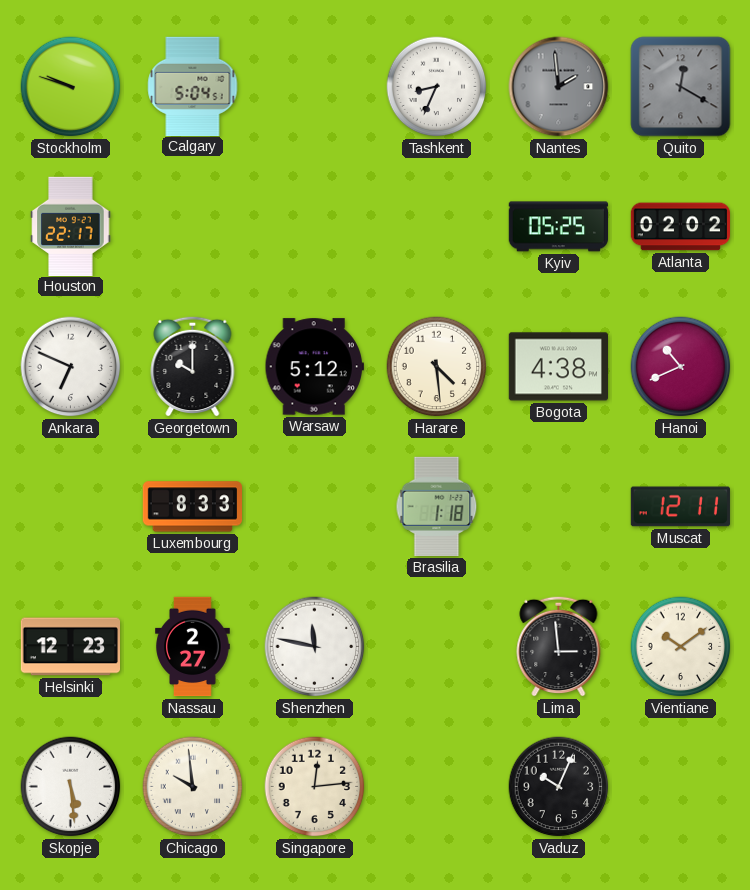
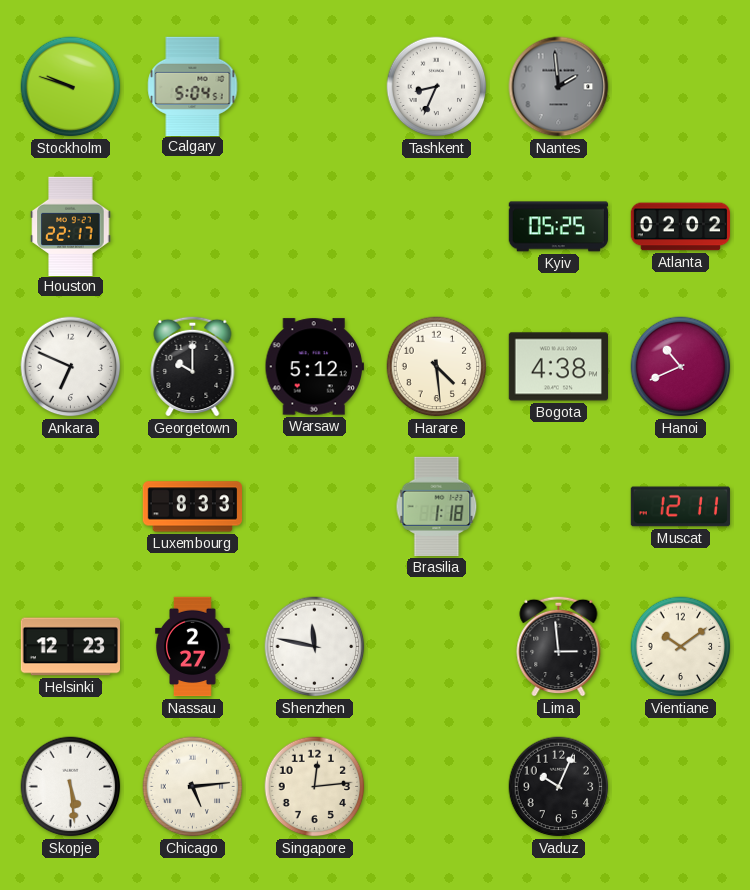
Quito: 12:20 -> none
Chicago: 9:59 -> 5:14
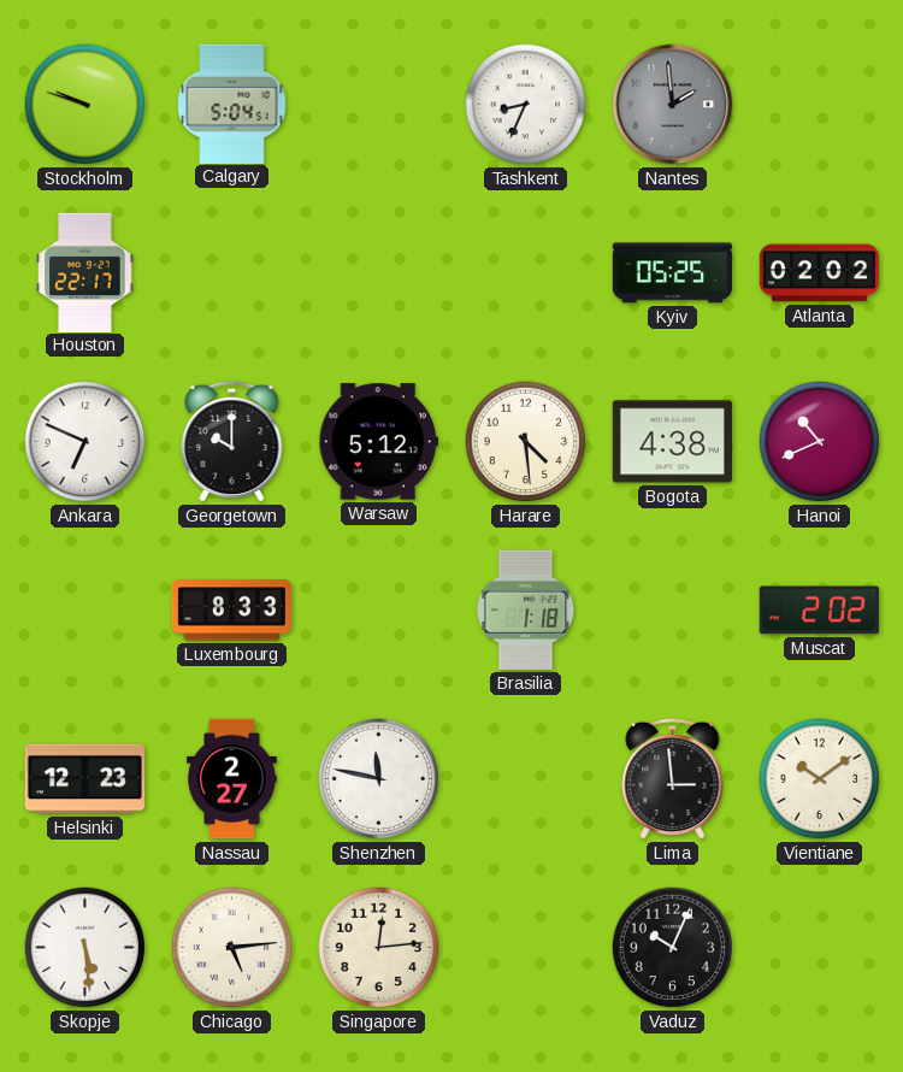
Muscat: 12:11 -> 2:02
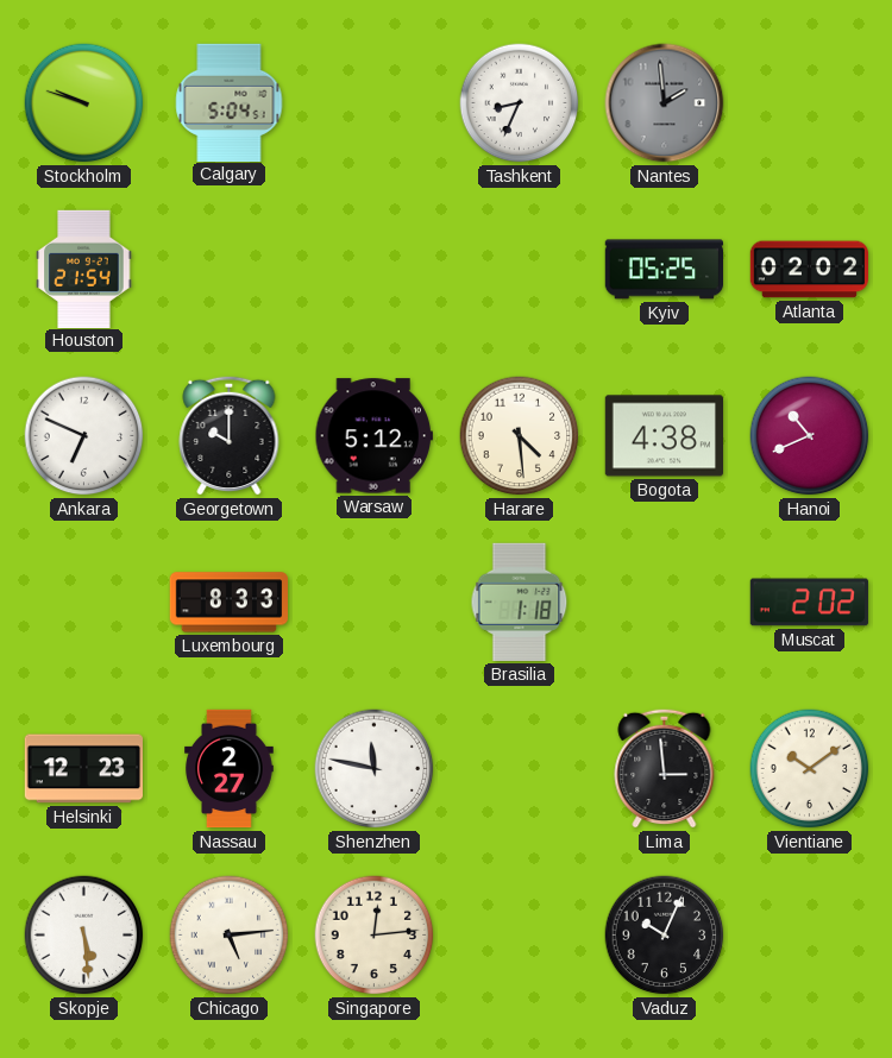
Houston: 22:17 -> 21:54
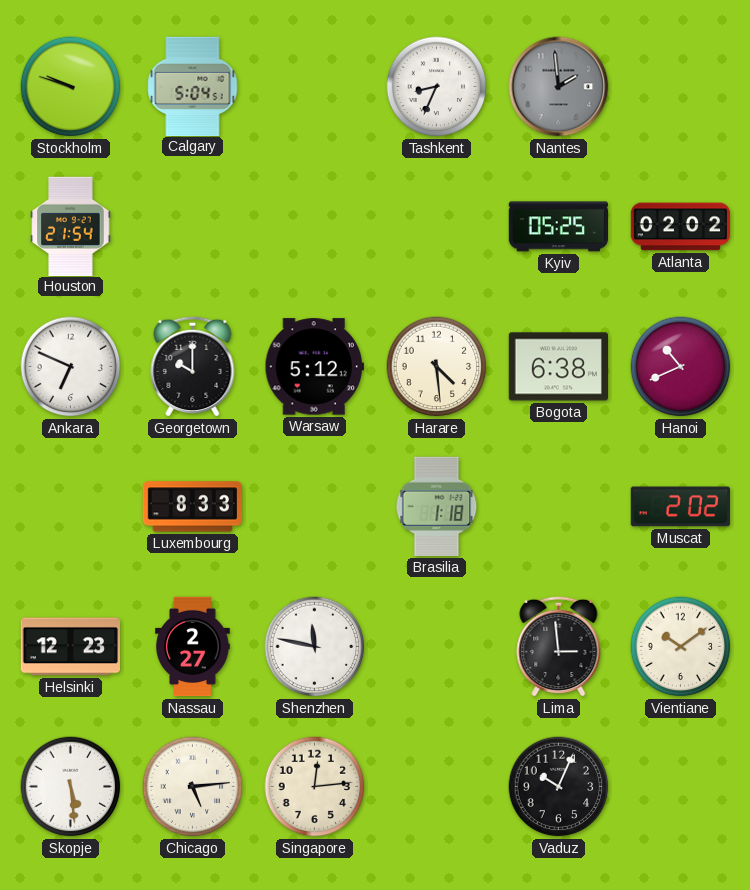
Bogota: 4:38 -> 6:38
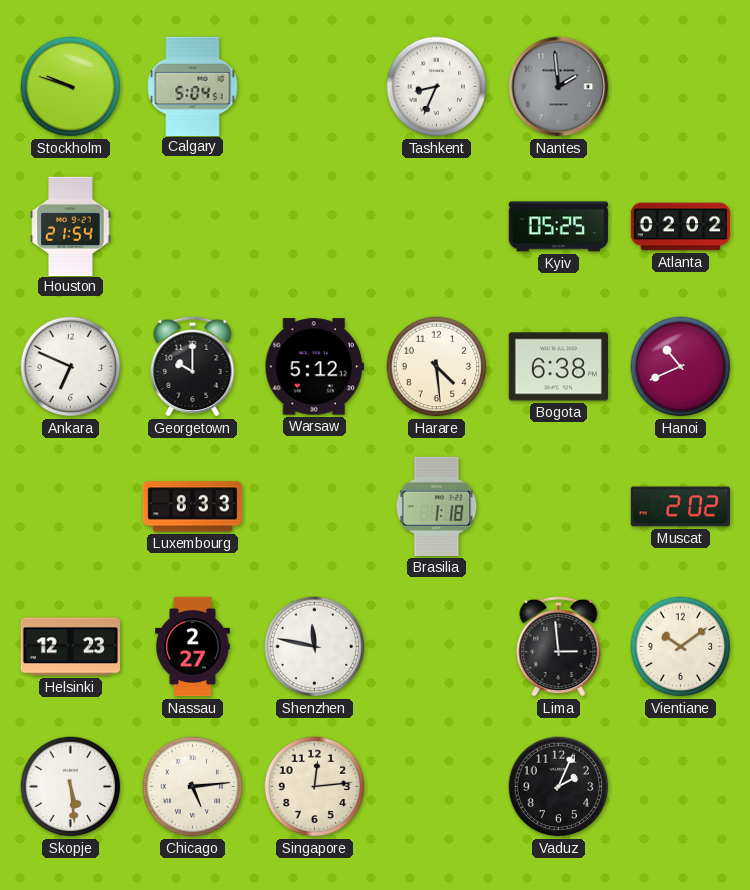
Vaduz: 10:04 -> 2:04
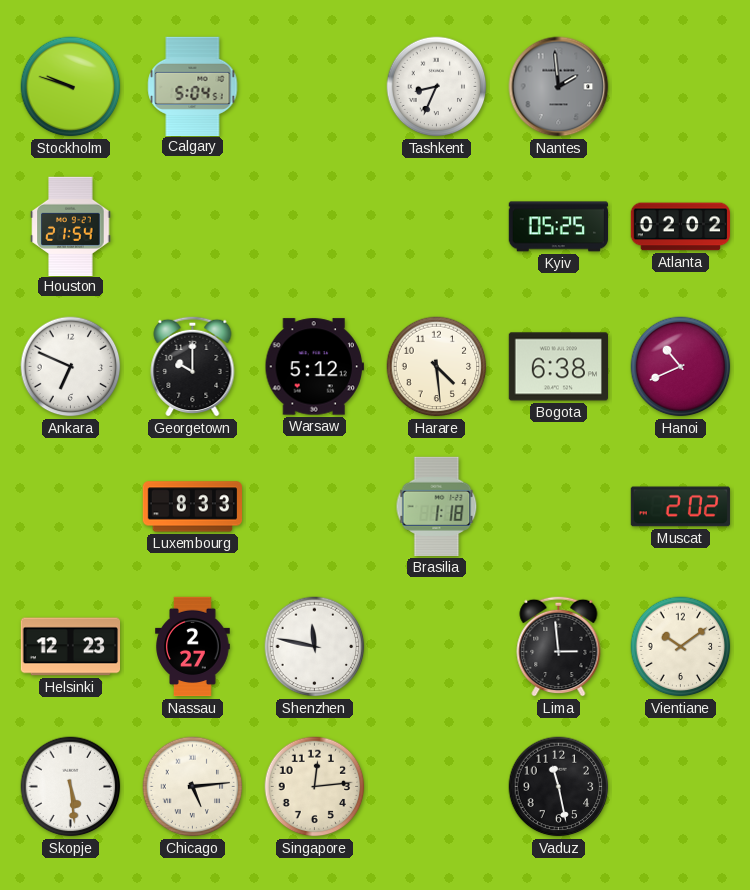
Vaduz: 2:04 -> 11:28
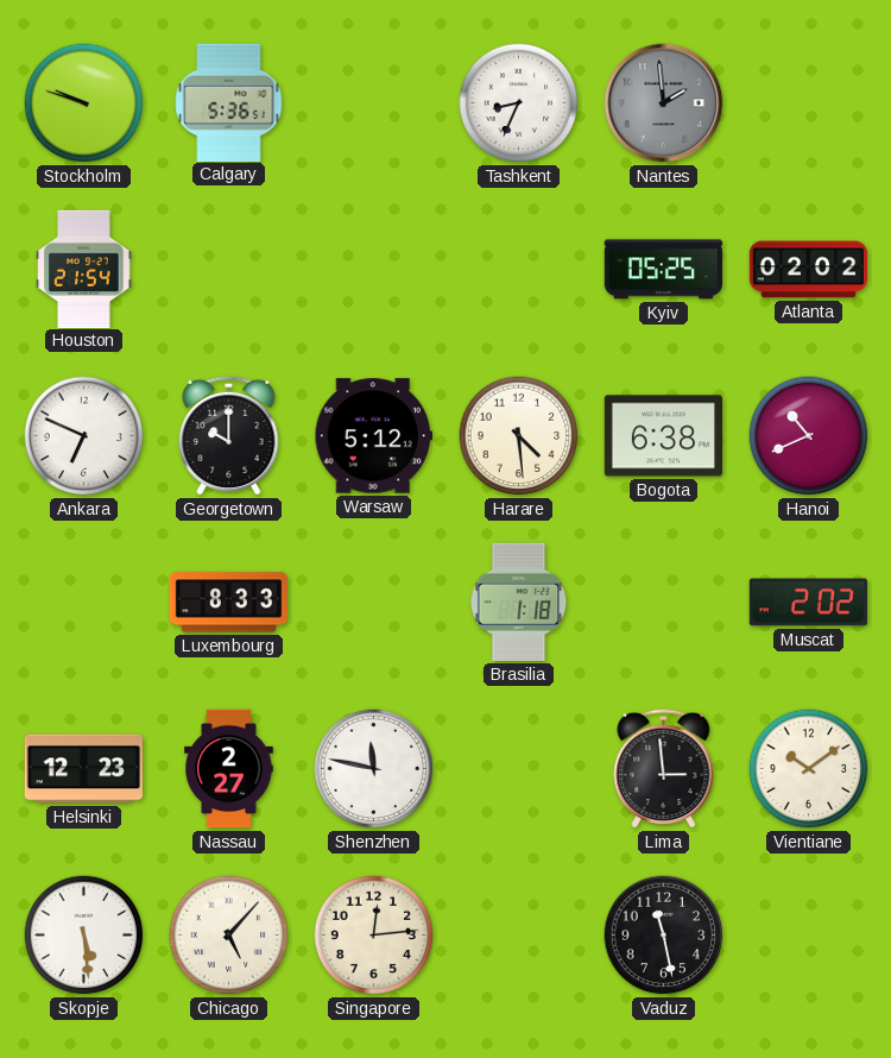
Calgary: 5:04 -> 5:36
Chicago: 5:14 -> 5:07
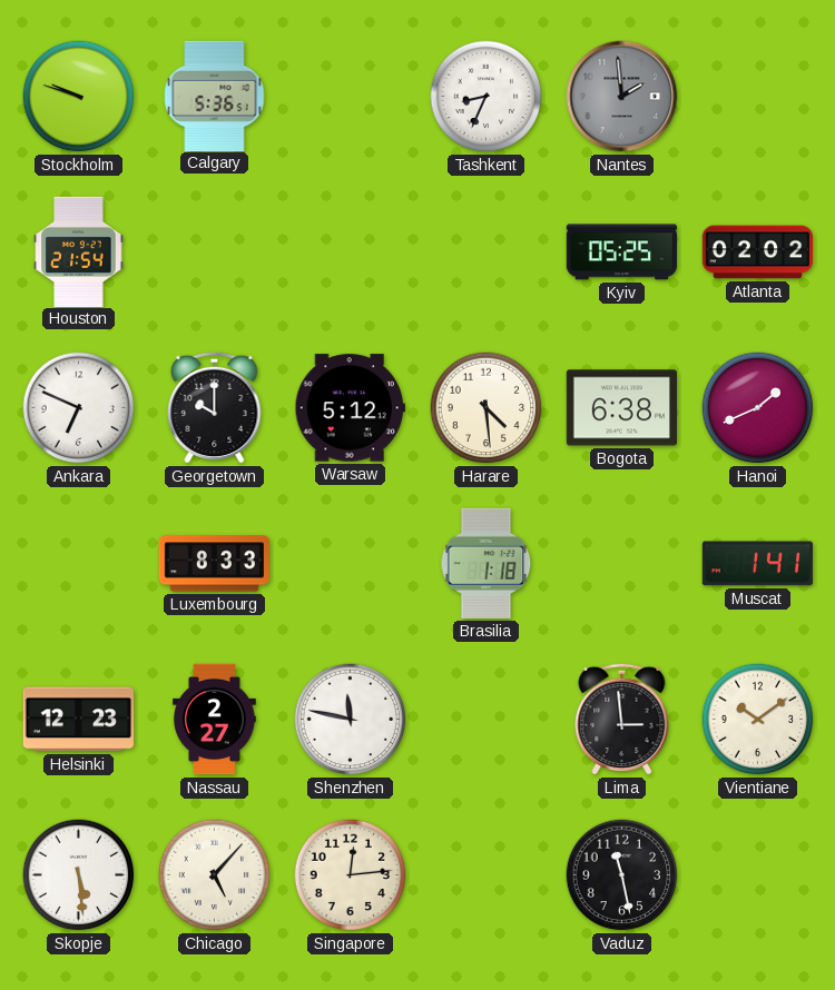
Hanoi: 10:41 -> 1:41
Muscat: 2:02 -> 1:41
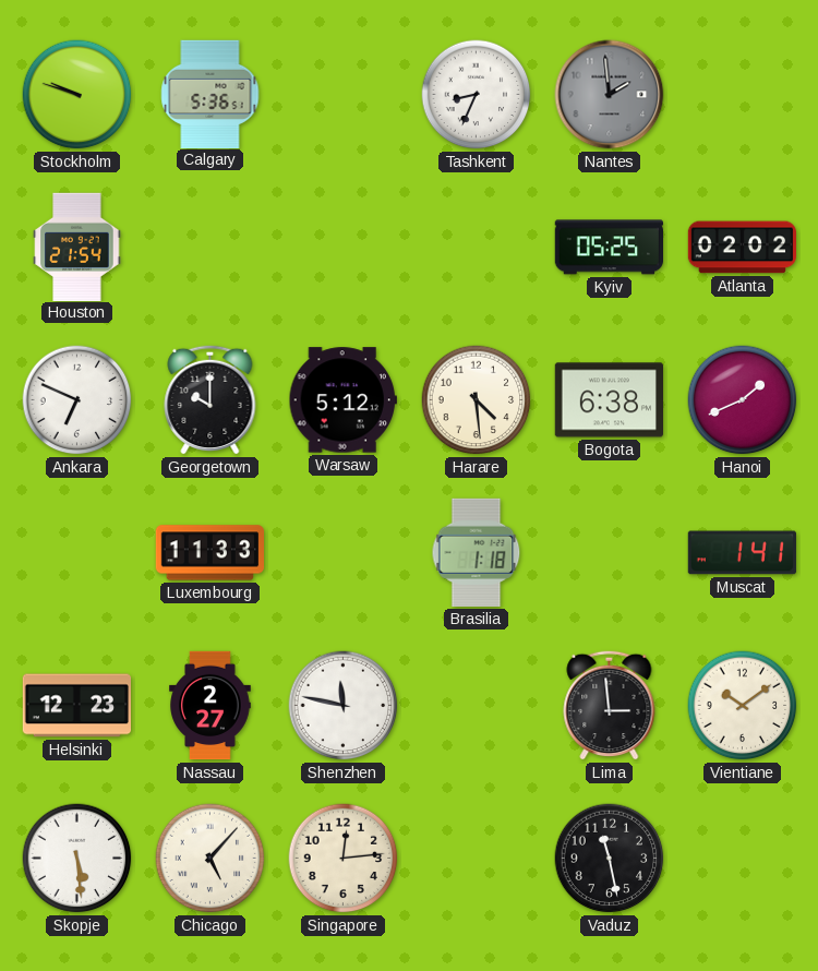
Luxembourg: 8:33 -> 11:33
